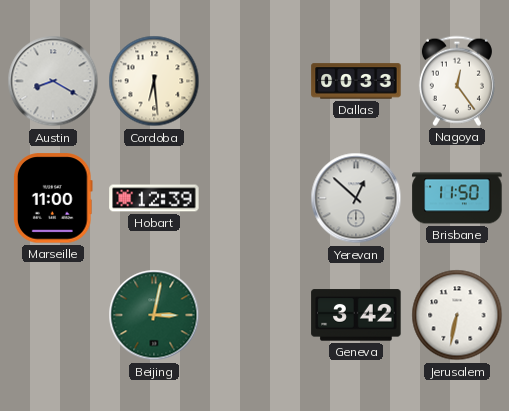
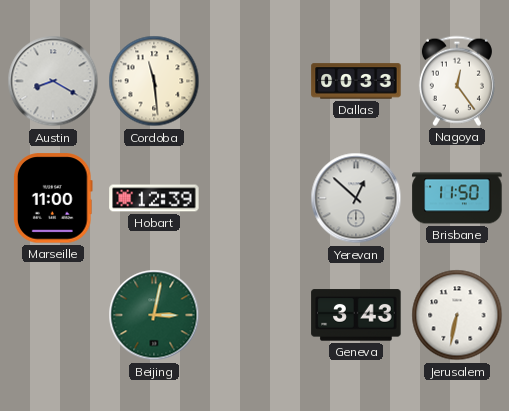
Cordoba: 6:29 -> 11:29
Geneva: 3:42 -> 3:43
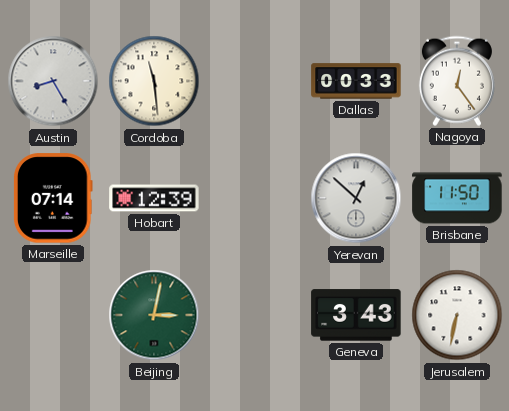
Austin: 8:20 -> 8:25
Marseille: 11:00 -> 07:14
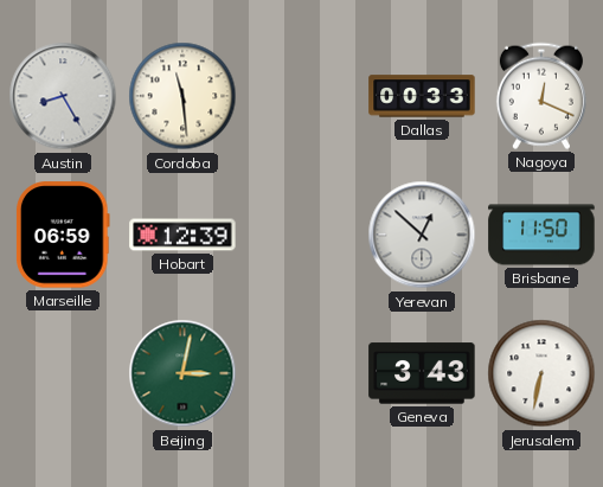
Nagoya: 12:24 -> 12:19
Marseille: 07:14 -> 06:59
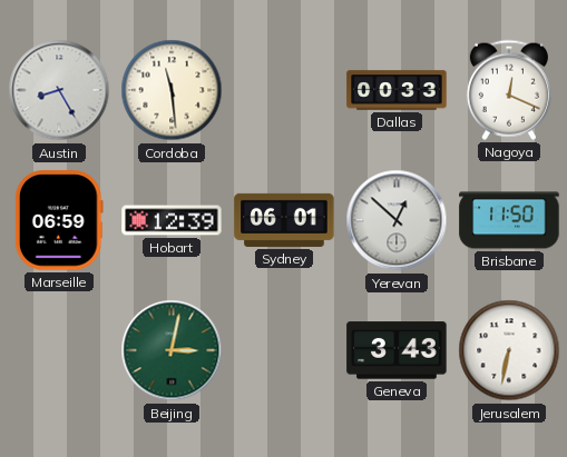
Sydney: none -> 06:01
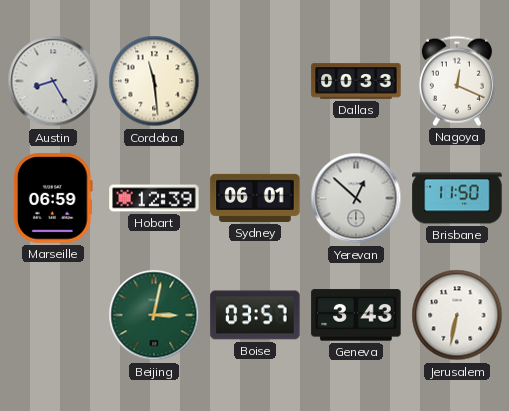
Boise: none -> 03:57
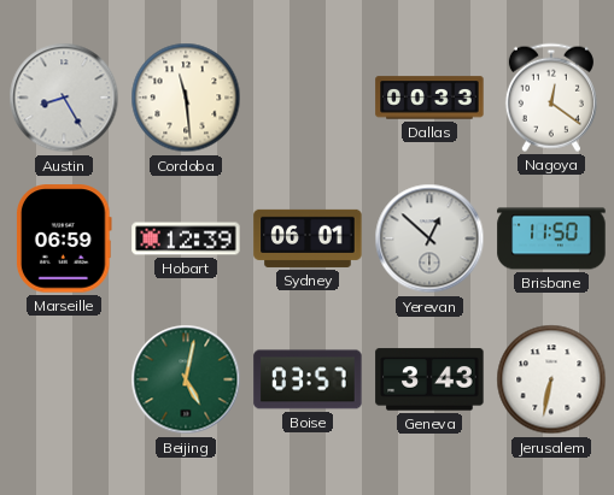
Nagoya: 12:19 -> 12:21
Beijing: 3:02 -> 5:02
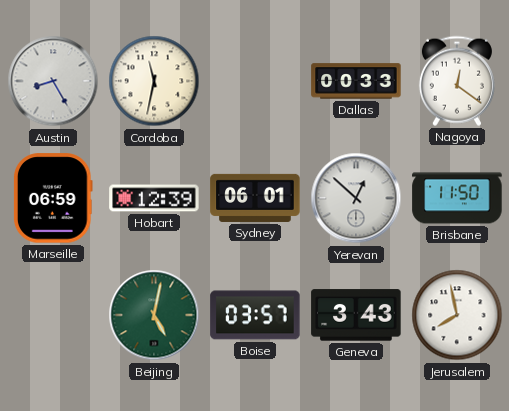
Cordoba: 11:29 -> 11:32
Jerusalem: 6:32 -> 7:58
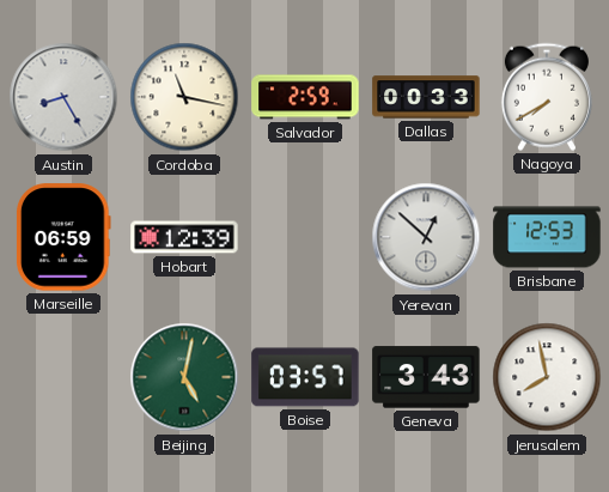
Cordoba: 11:32 -> 11:17
Salvador: none -> 2:59
Nagoya: 12:21 -> 7:40
Sydney: 06:01 -> none
Brisbane: 11:50 -> 12:53
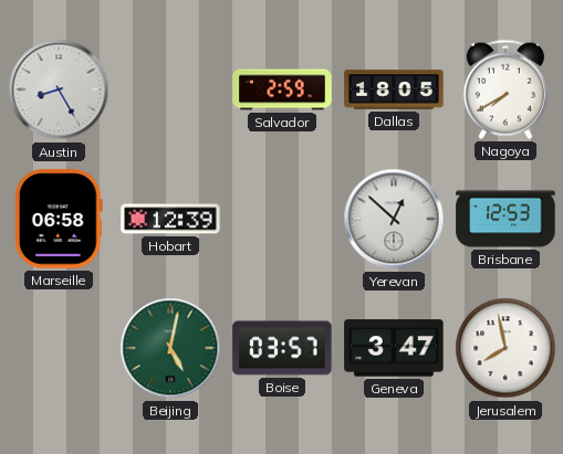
Cordoba: 11:17 -> none
Dallas: 00:33 -> 18:05
Marseille: 06:59 -> 06:58
Geneva: 3:43 -> 3:47
